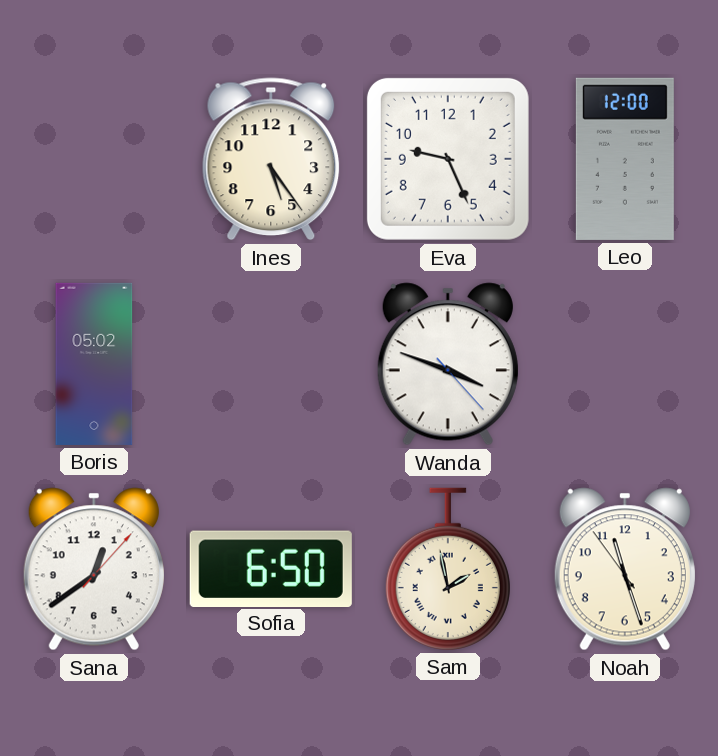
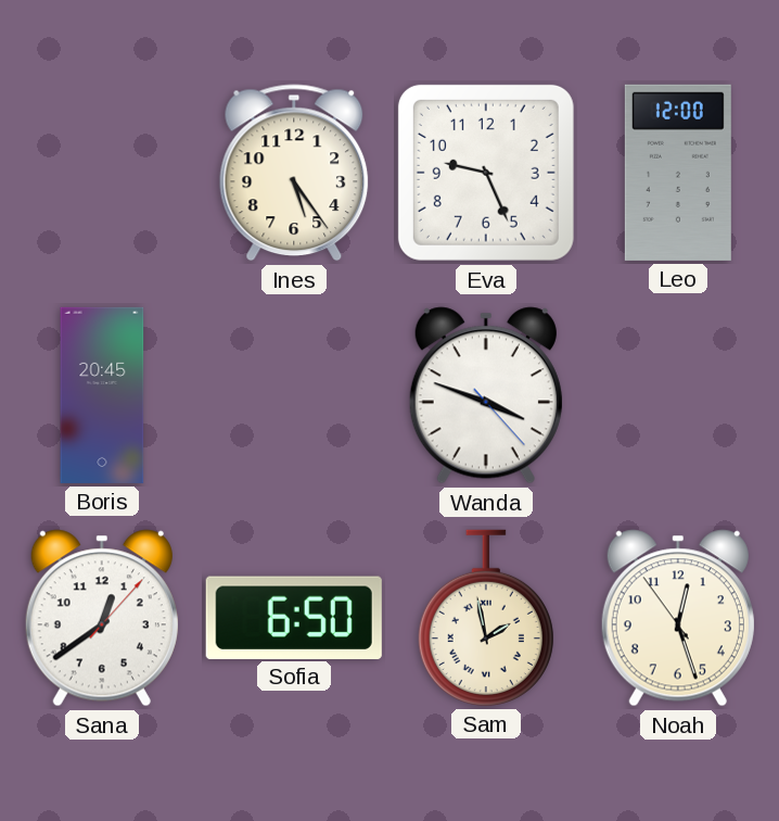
Boris: 05:02 -> 20:45
Noah: 11:26 -> 12:26
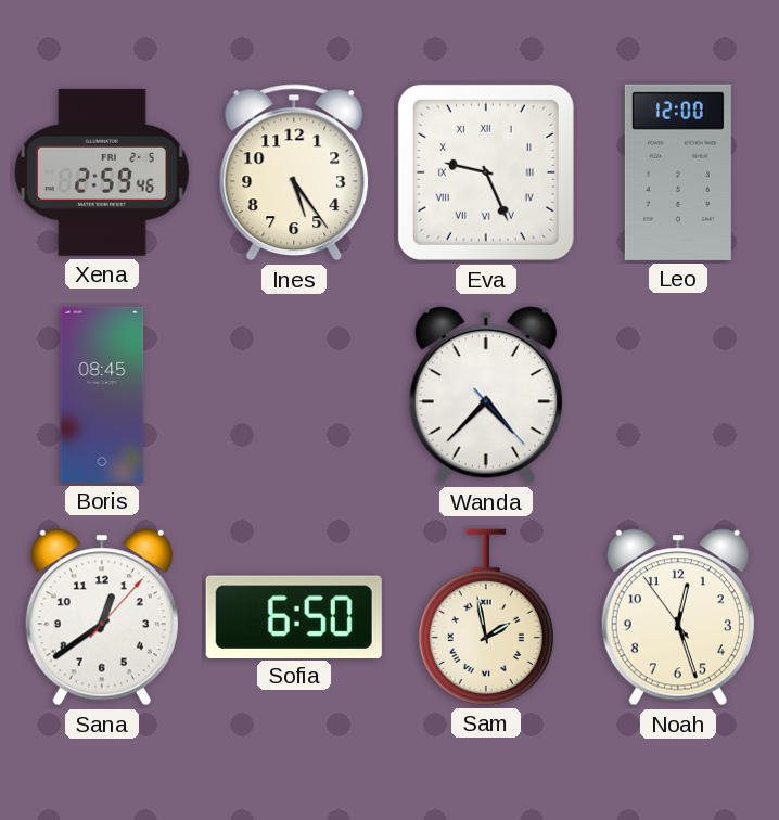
Xena: none -> 2:59
Eva numerals: Arabic -> Roman
Boris: 20:45 -> 08:45
Wanda: 3:48 -> 4:37
